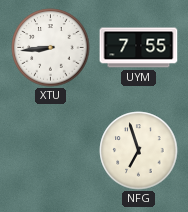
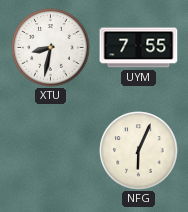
XTU: 8:44 -> 8:32
NFG: 6:57 -> 6:04
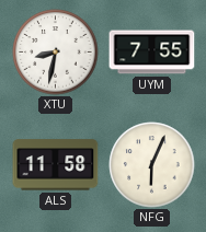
ALS: none -> 11:58
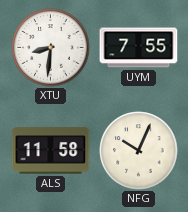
XTU: 8:32 -> 8:31
NFG: 6:04 -> 10:04
